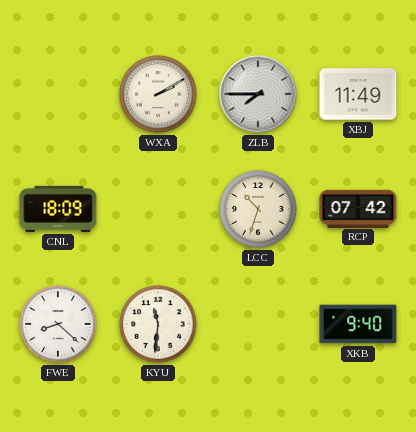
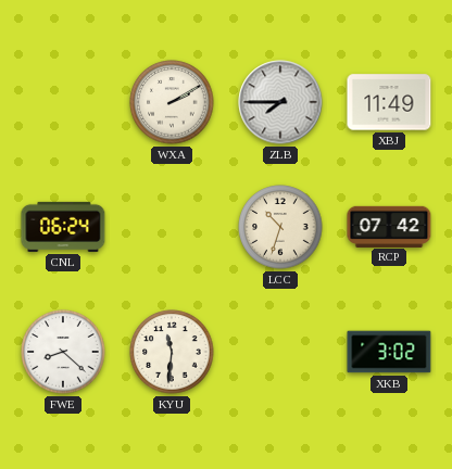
CNL: 18:09 -> 06:24
XKB: 9:40 -> 3:02
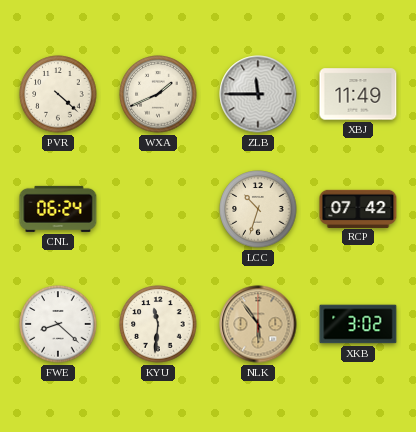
PVR: none -> 4:22
WXA: 2:10 -> 1:41
ZLB: 7:45 -> 11:45
NLK: none -> 5:54
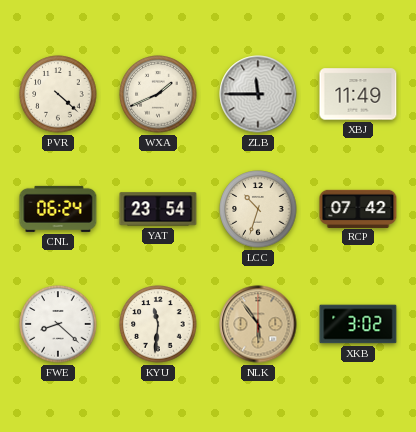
YAT: none -> 23:54
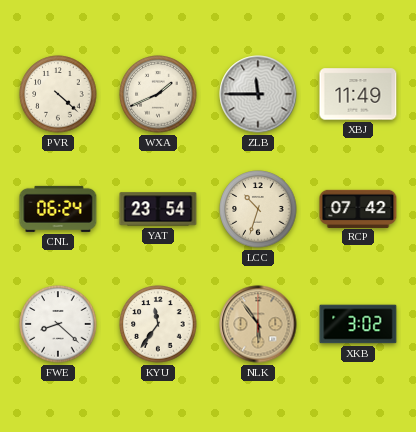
KYU: 11:31 -> 11:36
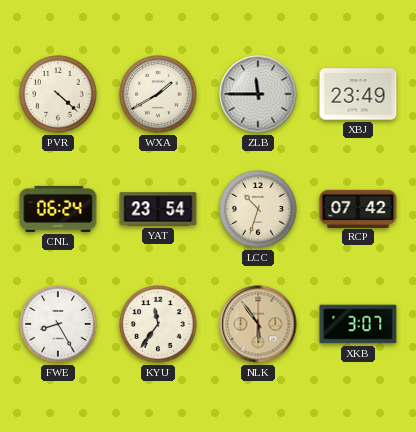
WXA: 1:41 -> 1:40
XBJ: 11:49 -> 23:49
FWE: 8:22 -> 8:25
XKB: 3:02 -> 3:07
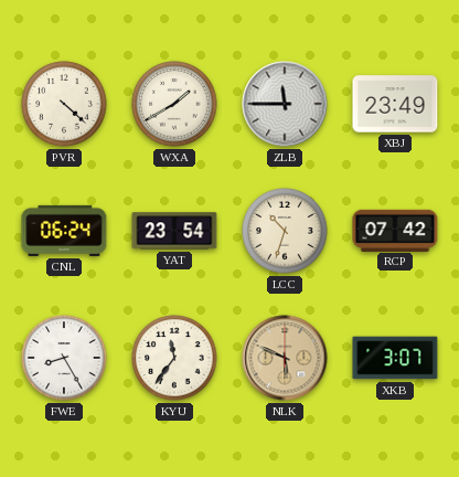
NLK: 5:54 -> 5:49
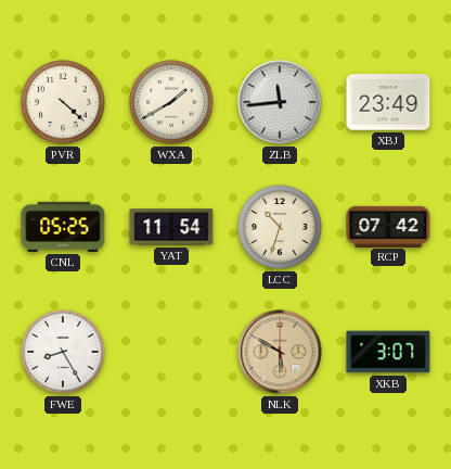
ZLB: 11:45 -> 11:44
CNL: 06:24 -> 05:25
YAT: 23:54 -> 11:54
KYU: 11:36 -> none
NLK: 5:49 -> 5:50
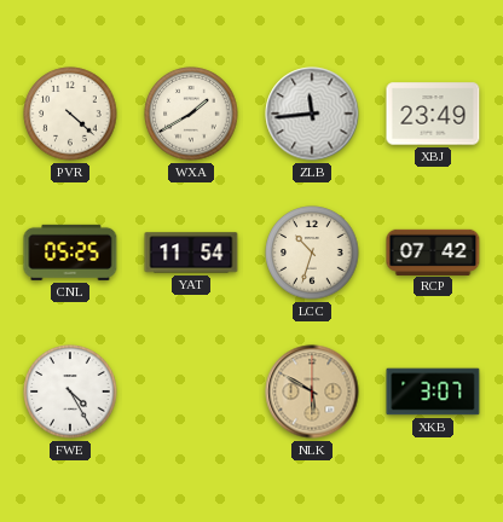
FWE: 8:25 -> 4:25
